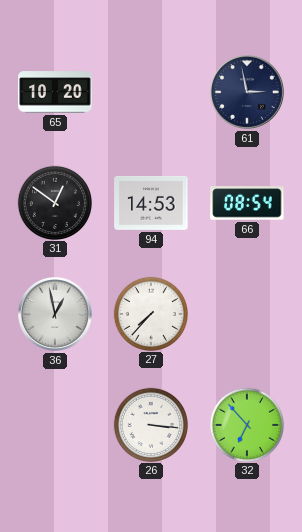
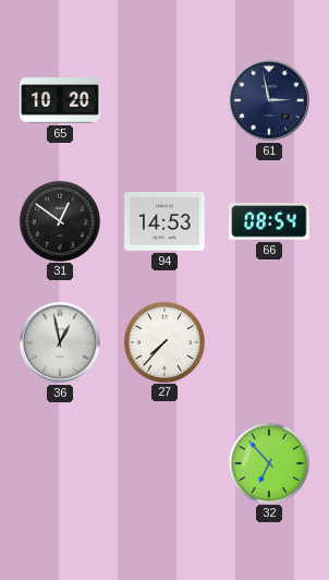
26: 3:16 -> none
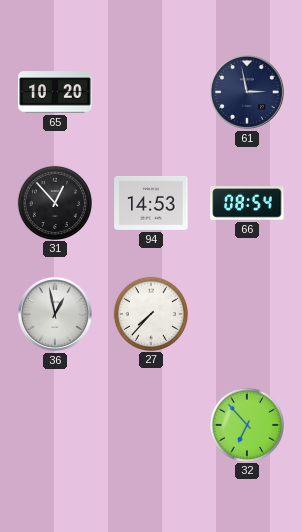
31: 12:51 -> 12:53
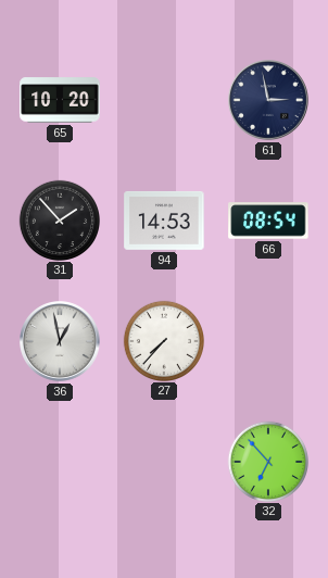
31: 12:53 -> 1:53
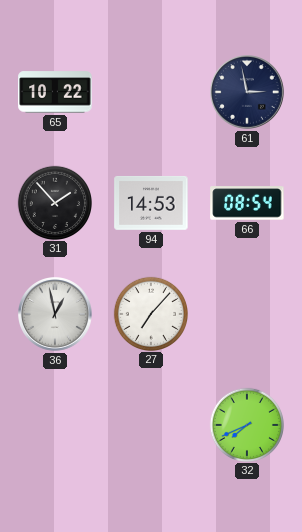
65: 10:20 -> 10:22
27: 7:37 -> 7:07
32: 6:53 -> 7:41
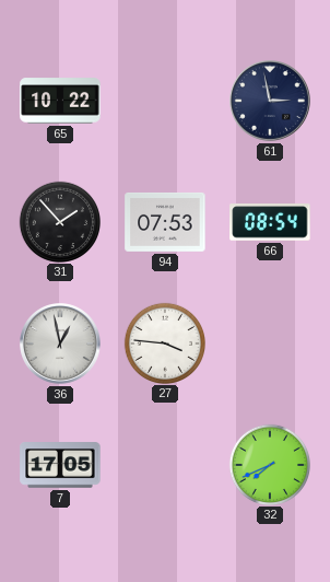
94: 14:53 -> 07:53
27: 7:07 -> 3:46
7: none -> 17:05
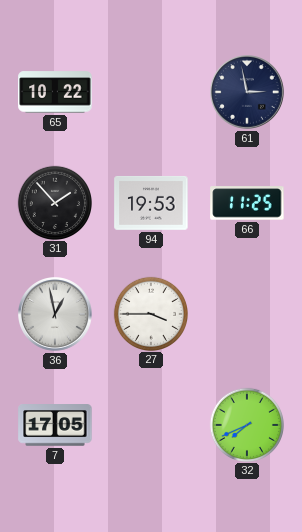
94: 07:53 -> 19:53
66: 08:54 -> 11:25
27: 3:46 -> 3:45
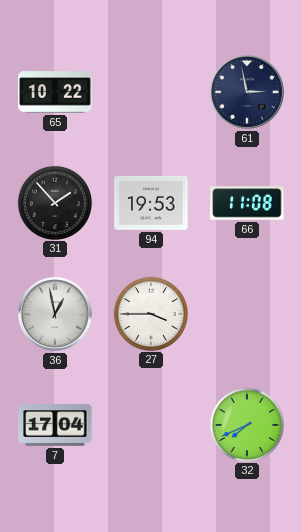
66: 11:25 -> 11:08
7: 17:05 -> 17:04
